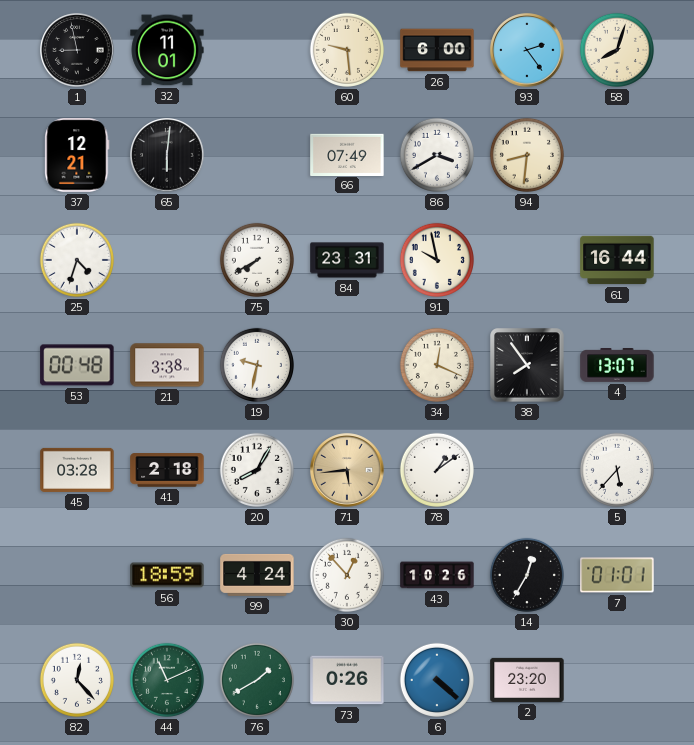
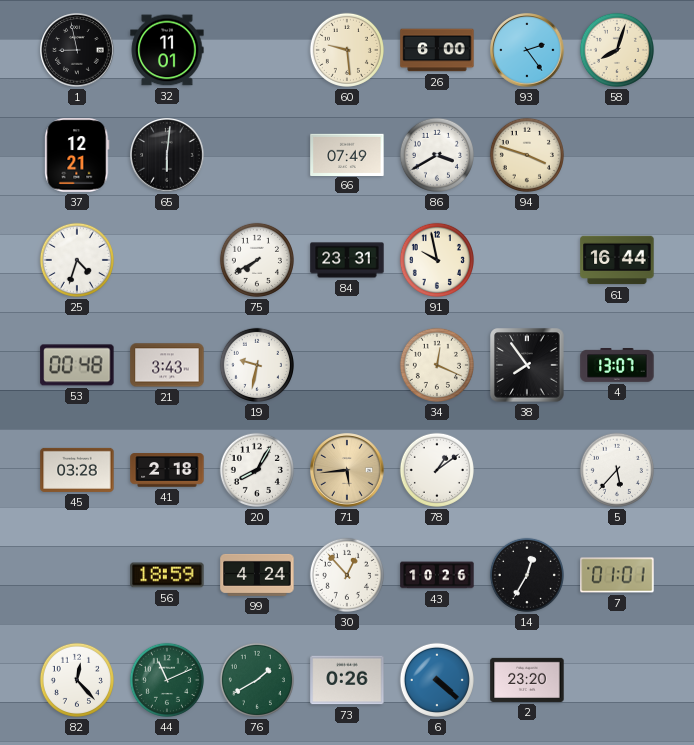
94: 8:31 -> 3:48
21: 3:38 -> 3:43
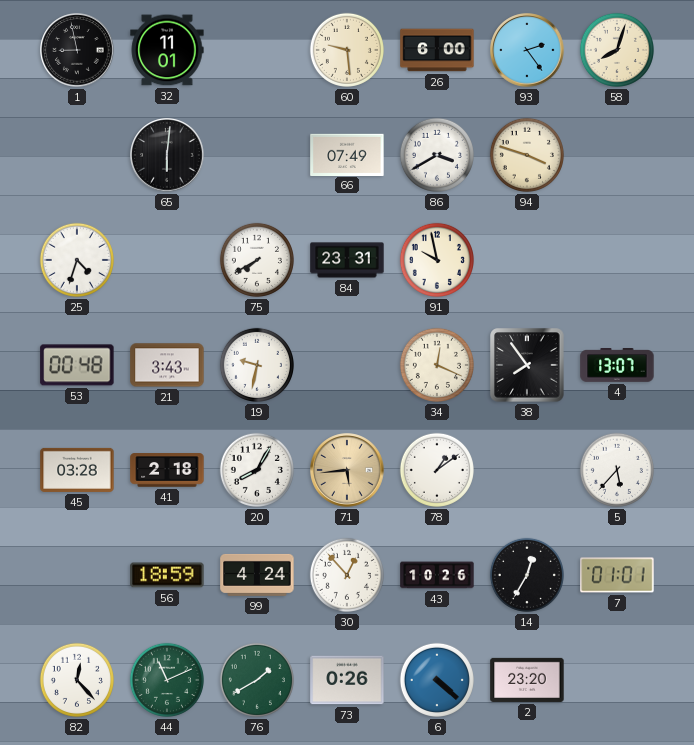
37: 12:21 -> none
61: 16:44 -> none
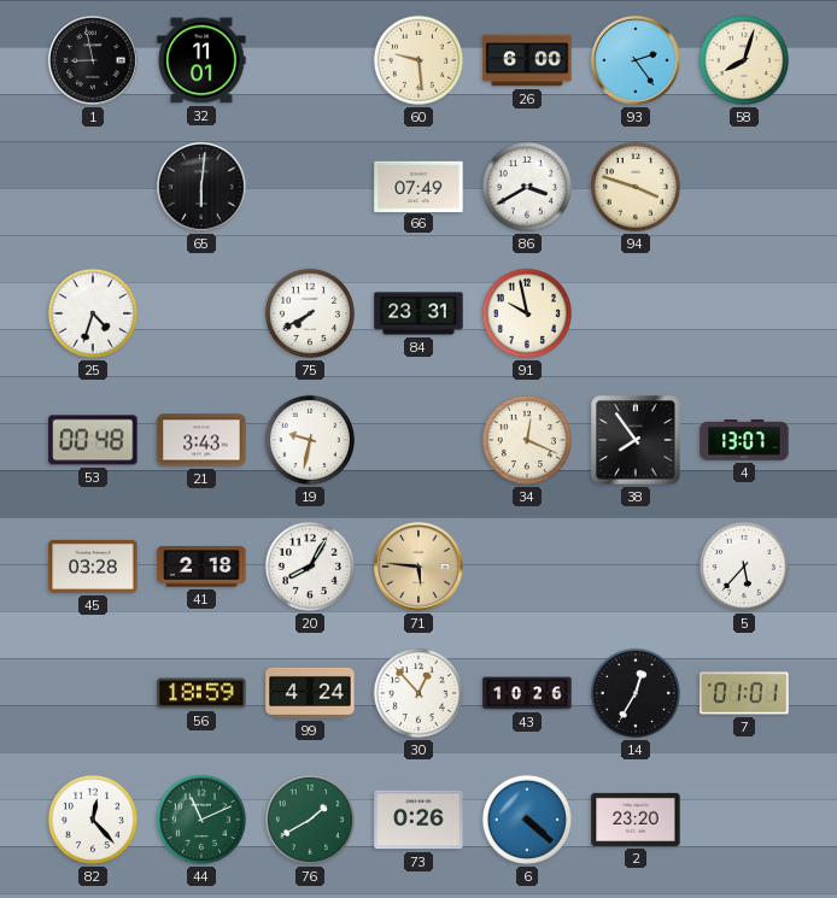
71: 5:44 -> 5:46
78: 1:09 -> none
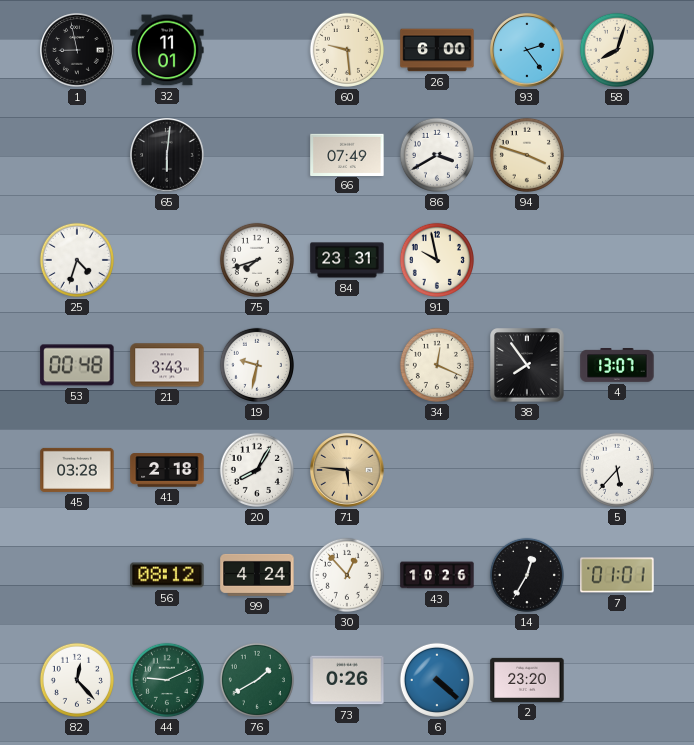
75: 7:40 -> 7:42
56: 18:59 -> 08:12
44: 11:11 -> 9:11
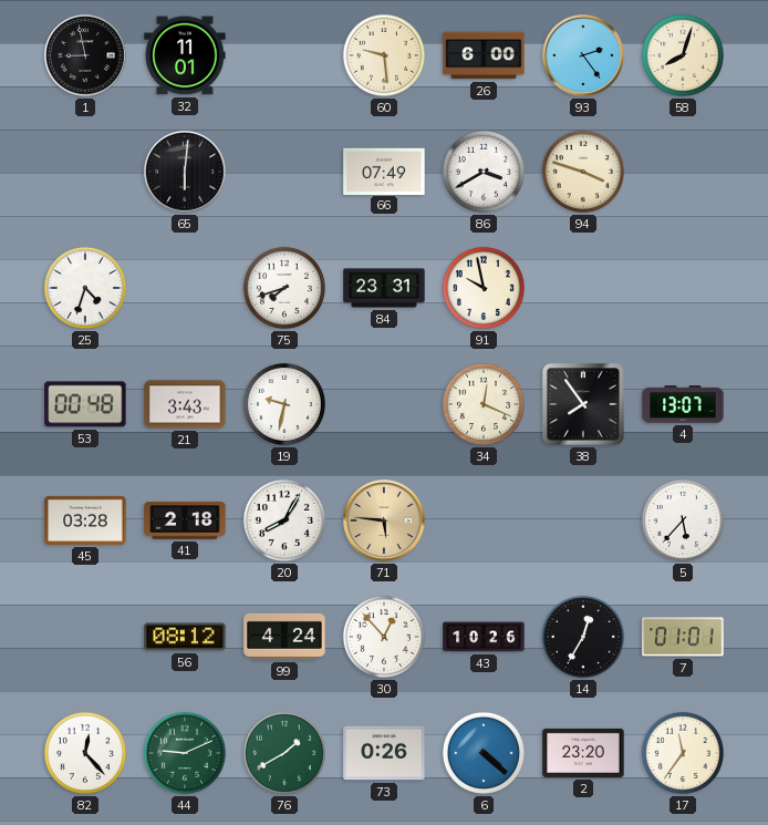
17: none -> 11:36
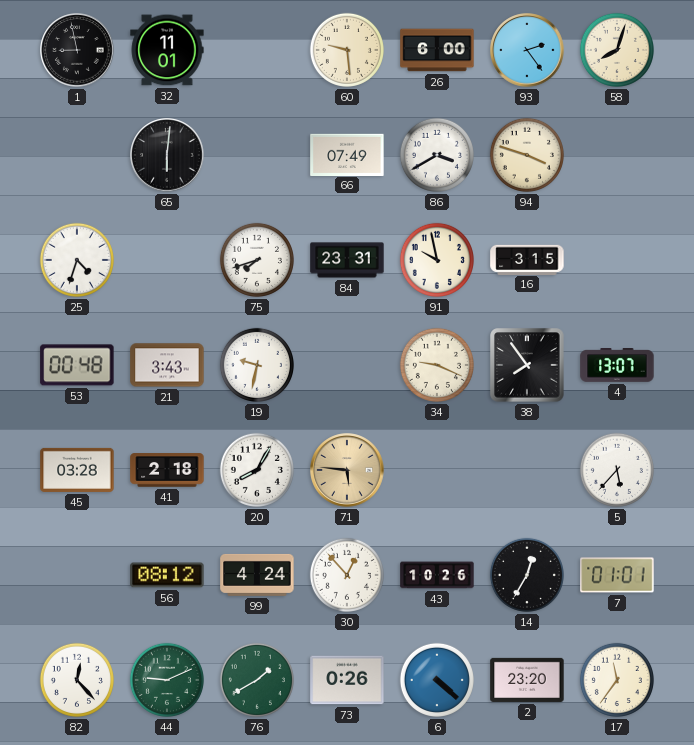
16: none -> 3:15
34: 12:19 -> 9:19
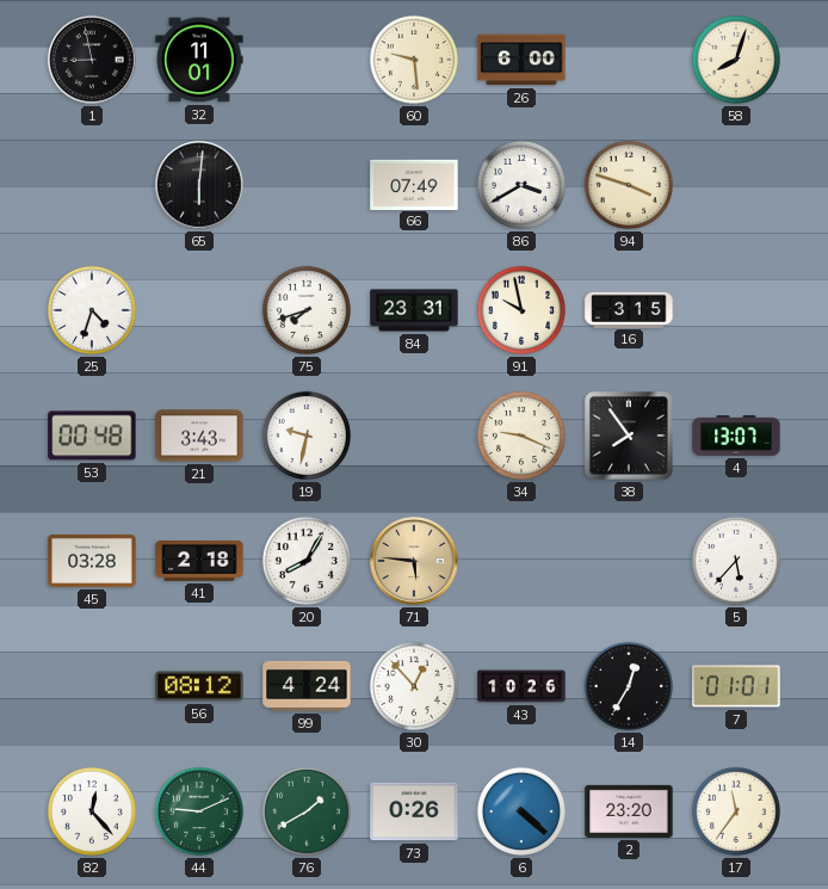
93: 2:24 -> none
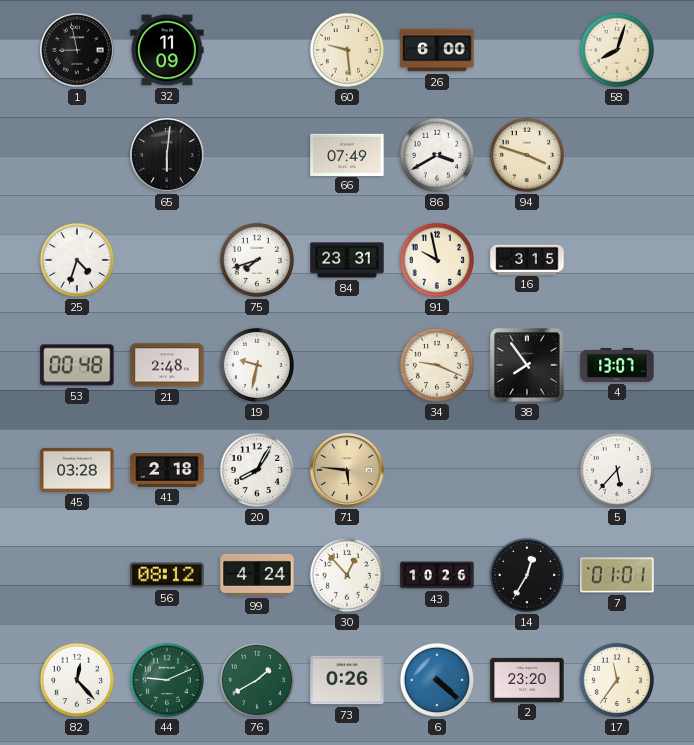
32: 11:01 -> 11:09
21: 3:43 -> 2:48
